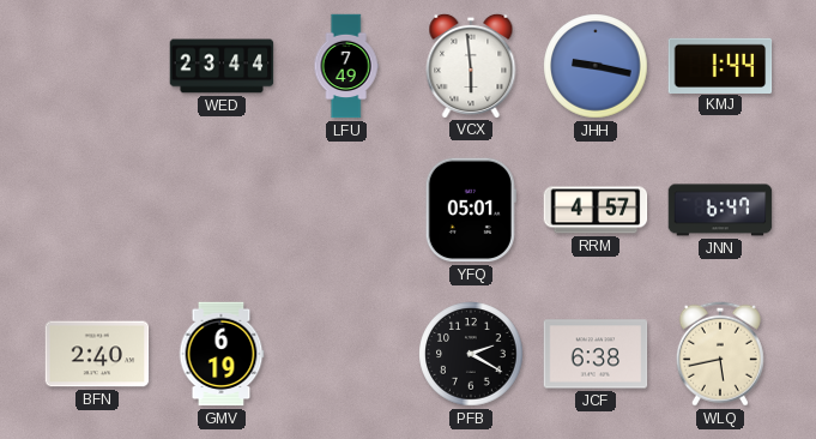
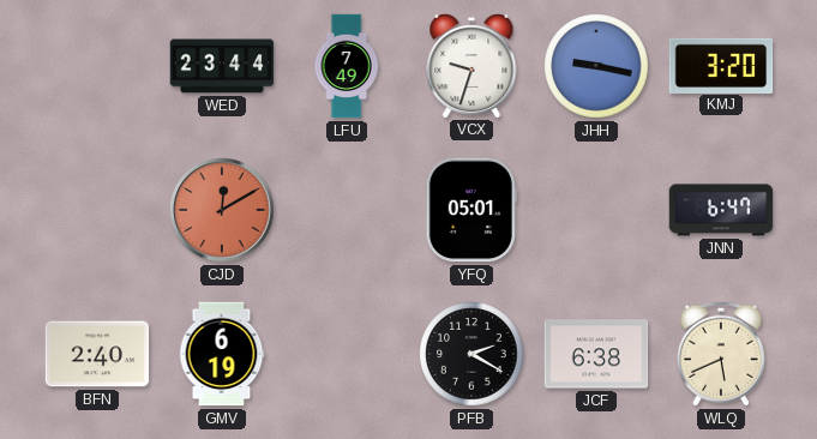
VCX: 5:59 -> 9:33
KMJ: 1:44 -> 3:20
CJD: none -> 12:10
RRM: 4:57 -> none
WLQ: 5:43 -> 5:41
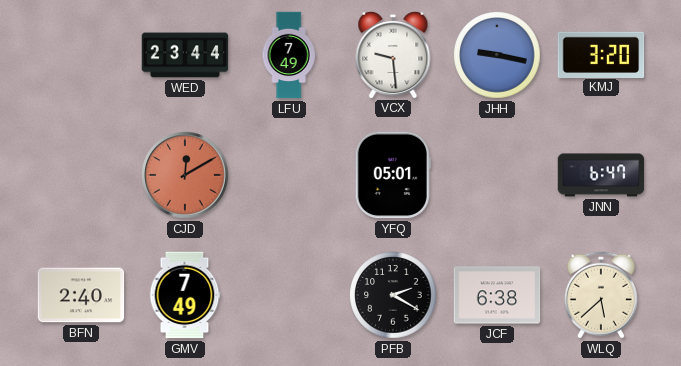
VCX: 9:33 -> 9:29
GMV: 6:19 -> 7:49
WLQ: 5:41 -> 5:38
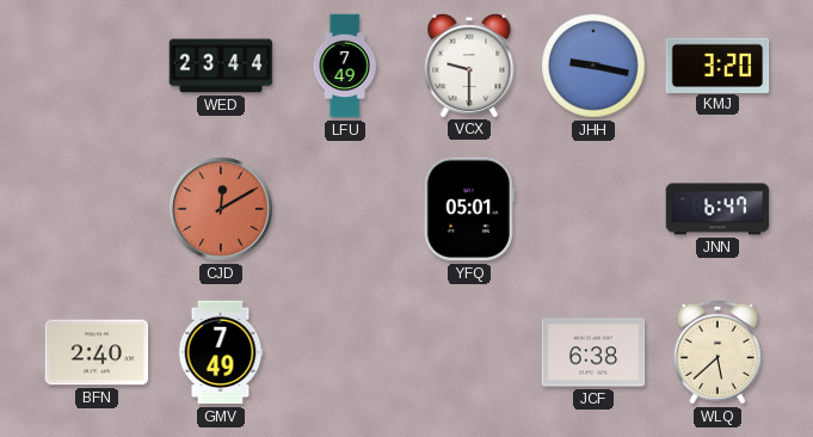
VCX: 9:29 -> 9:30
PFB: 2:20 -> none
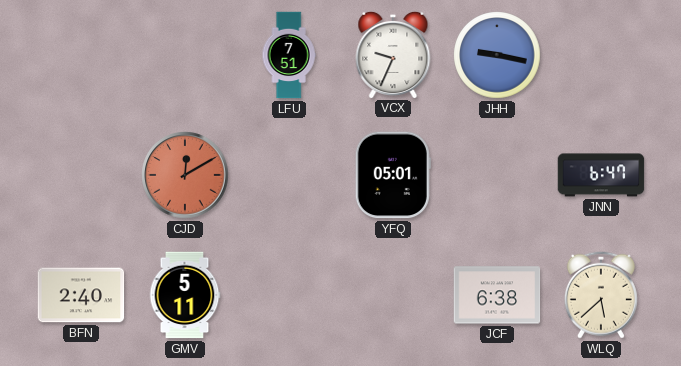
WED: 23:44 -> none
LFU: 7:49 -> 7:51
VCX: 9:30 -> 9:34
KMJ: 3:20 -> none
GMV: 7:49 -> 5:11
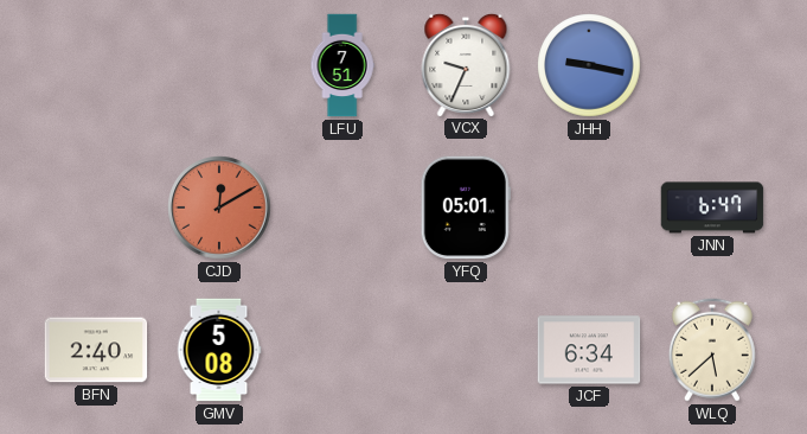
GMV: 5:11 -> 5:08
JCF: 6:38 -> 6:34
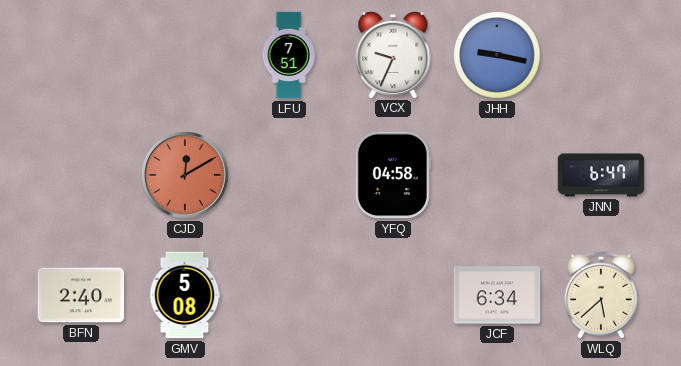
YFQ: 05:01 -> 04:58
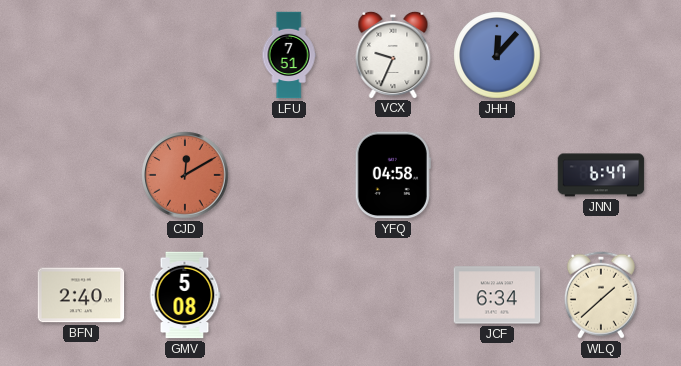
JHH: 9:17 -> 12:07
WLQ: 5:38 -> 1:38
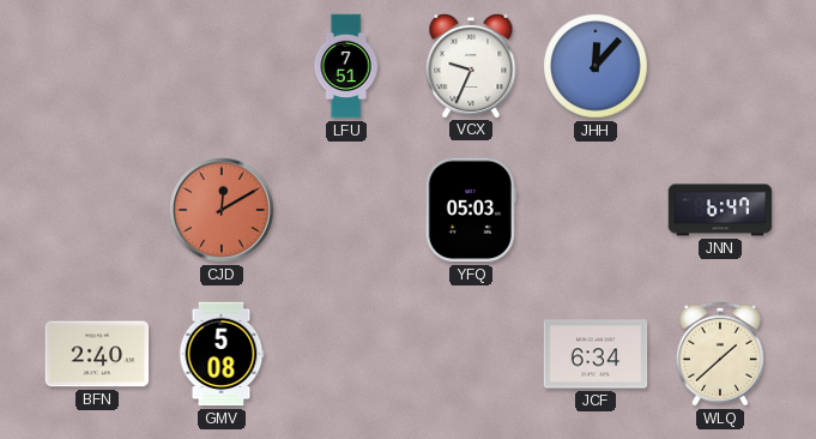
YFQ: 04:58 -> 05:03
